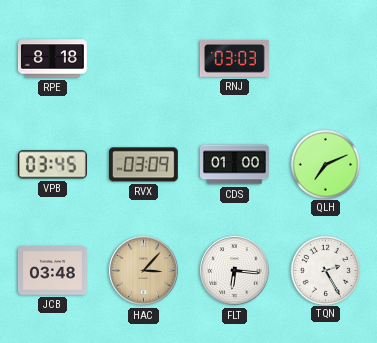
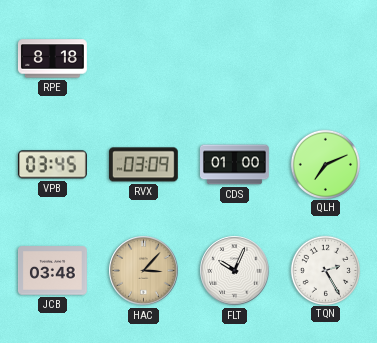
RNJ: 03:03 -> none
FLT: 6:16 -> 10:04
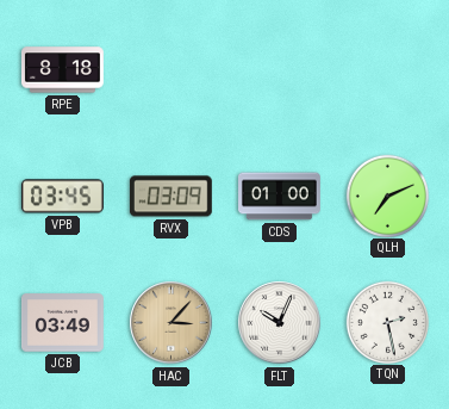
JCB: 03:48 -> 03:49
TQN: 2:25 -> 2:28
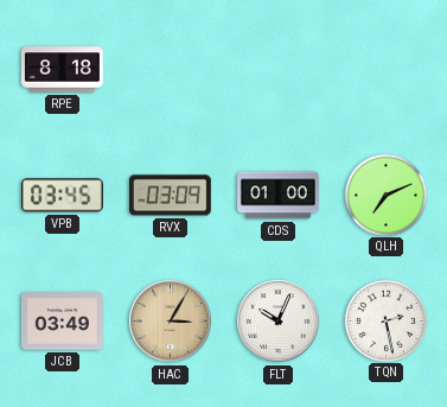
HAC: 3:07 -> 3:05
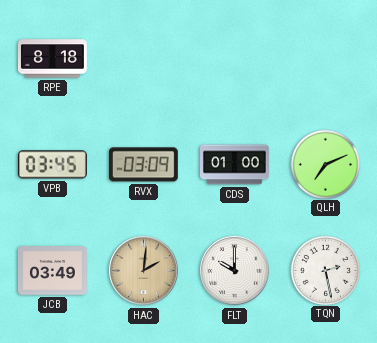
HAC: 3:05 -> 2:01
FLT: 10:04 -> 10:00
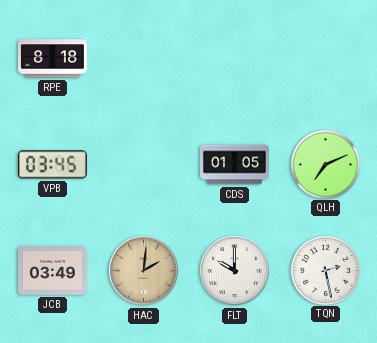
RVX: 03:09 -> none
CDS: 01:00 -> 01:05
